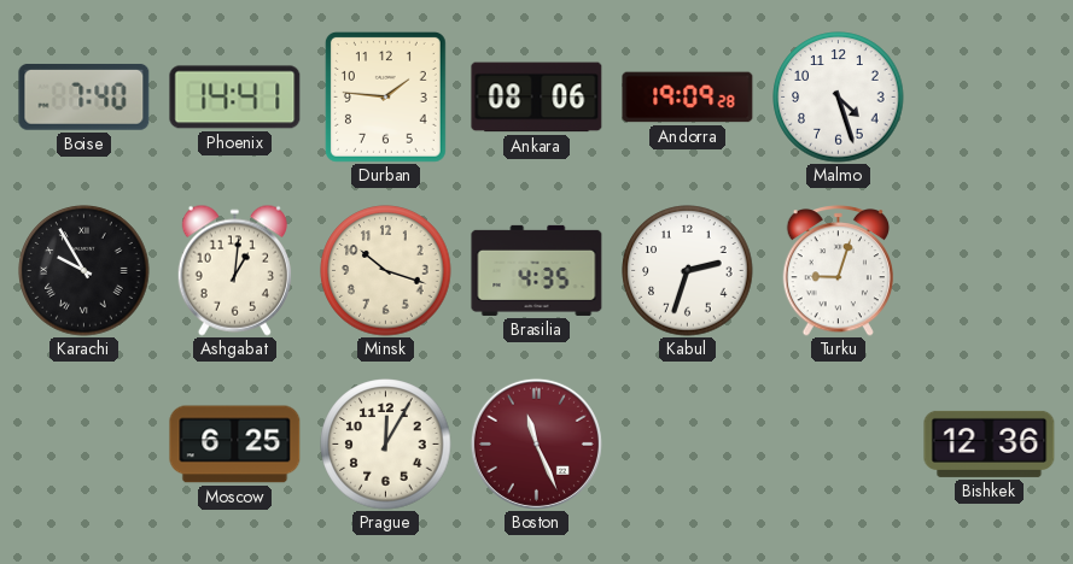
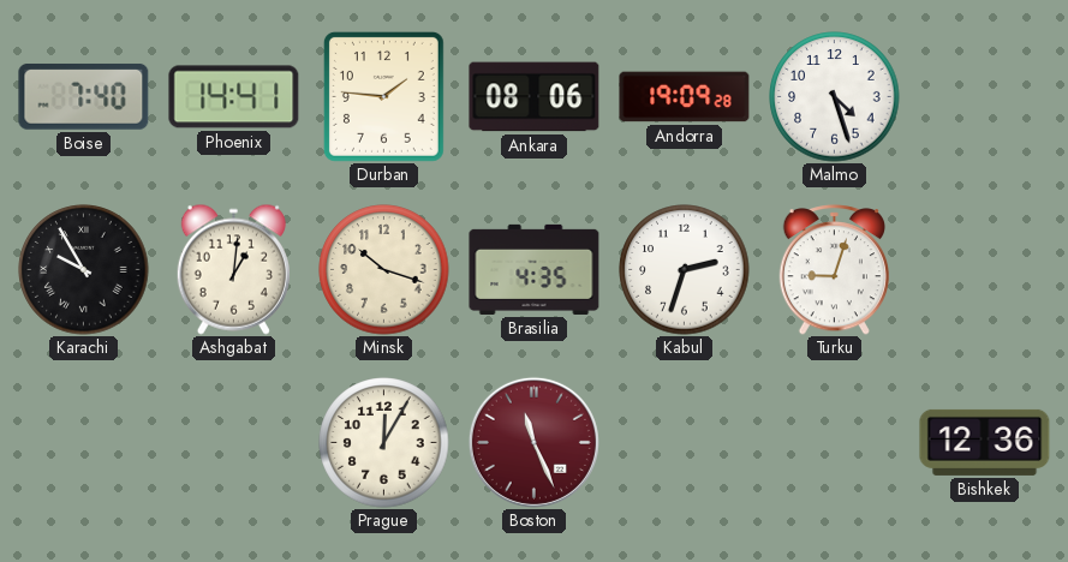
Moscow: 6:25 -> none
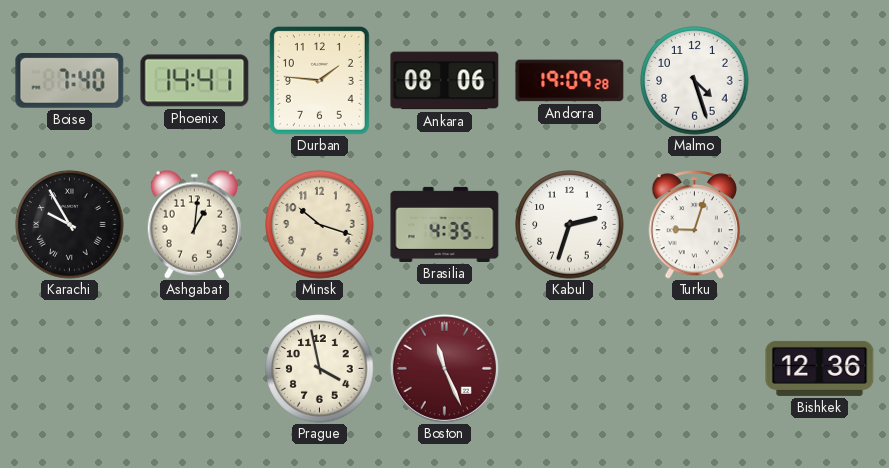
Prague: 12:05 -> 3:58
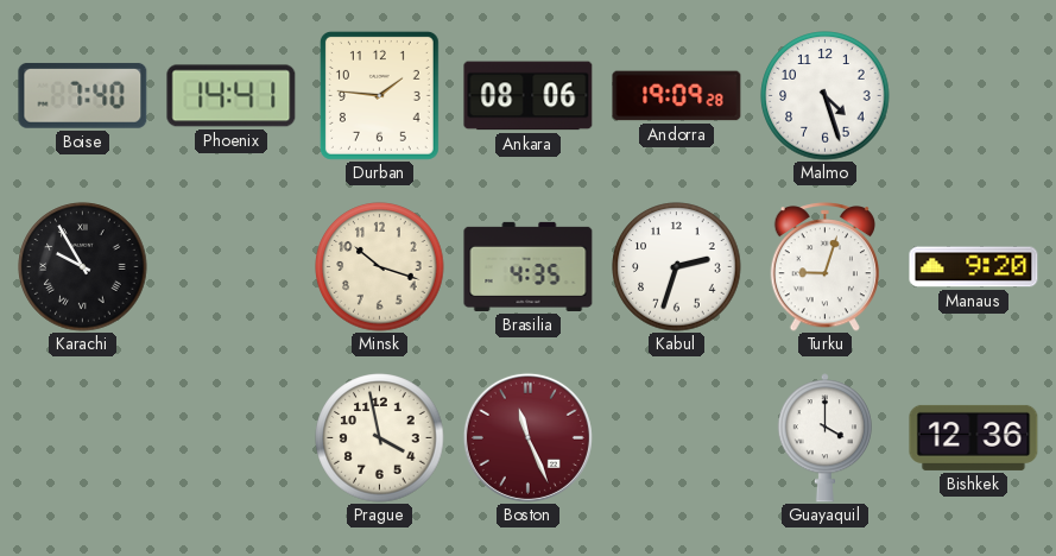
Ashgabat: 1:01 -> none
Manaus: none -> 9:20
Guayaquil: none -> 4:00
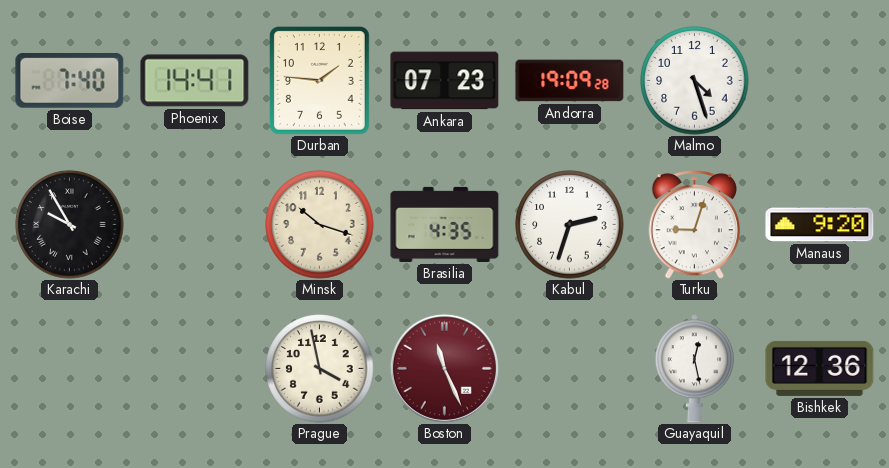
Ankara: 08:06 -> 07:23
Guayaquil: 4:00 -> 12:28
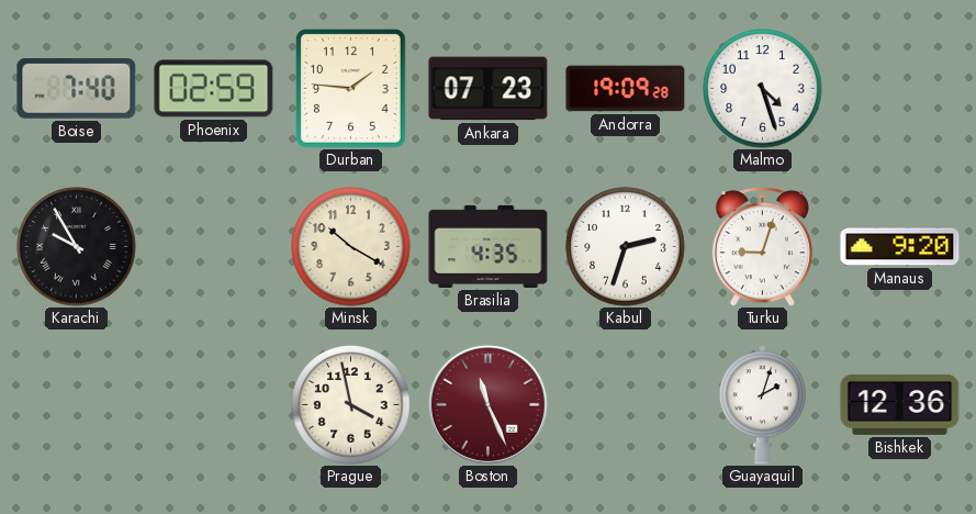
Phoenix: 14:41 -> 02:59
Minsk: 10:18 -> 10:20
Guayaquil: 12:28 -> 2:03
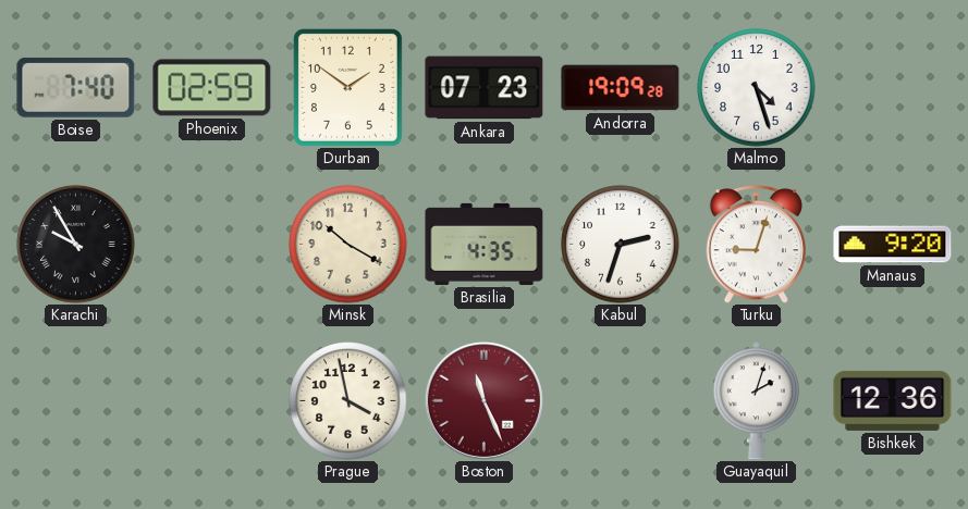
Durban: 1:46 -> 1:51
